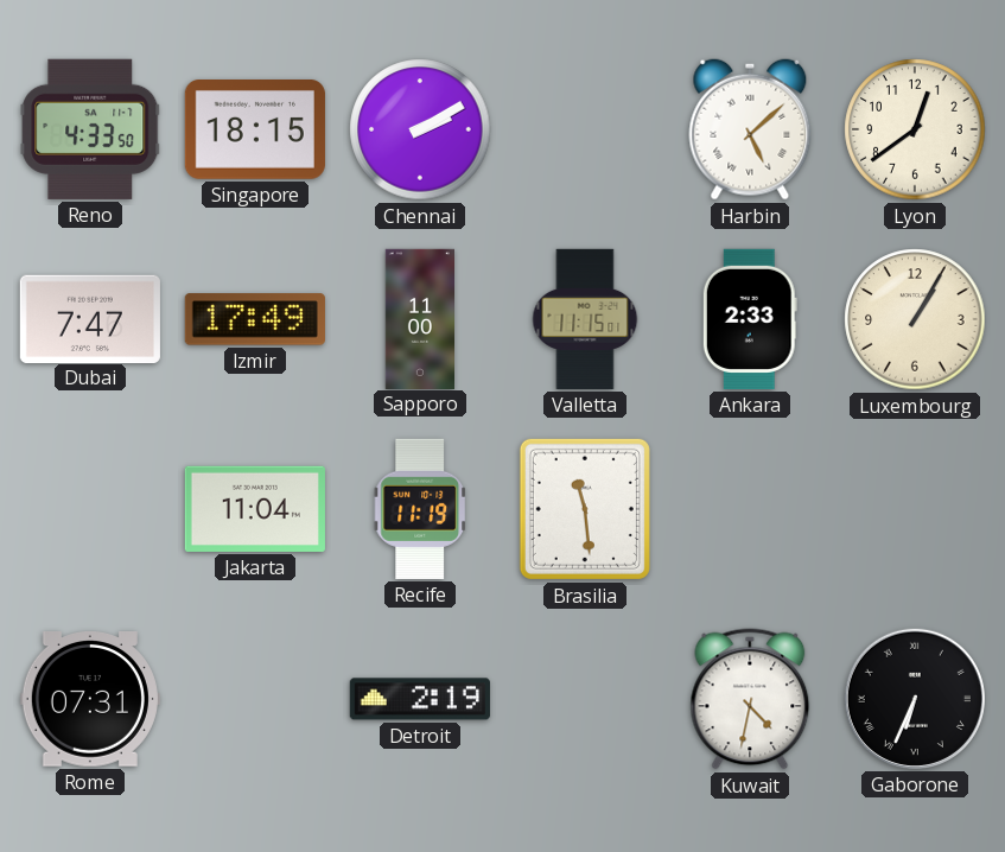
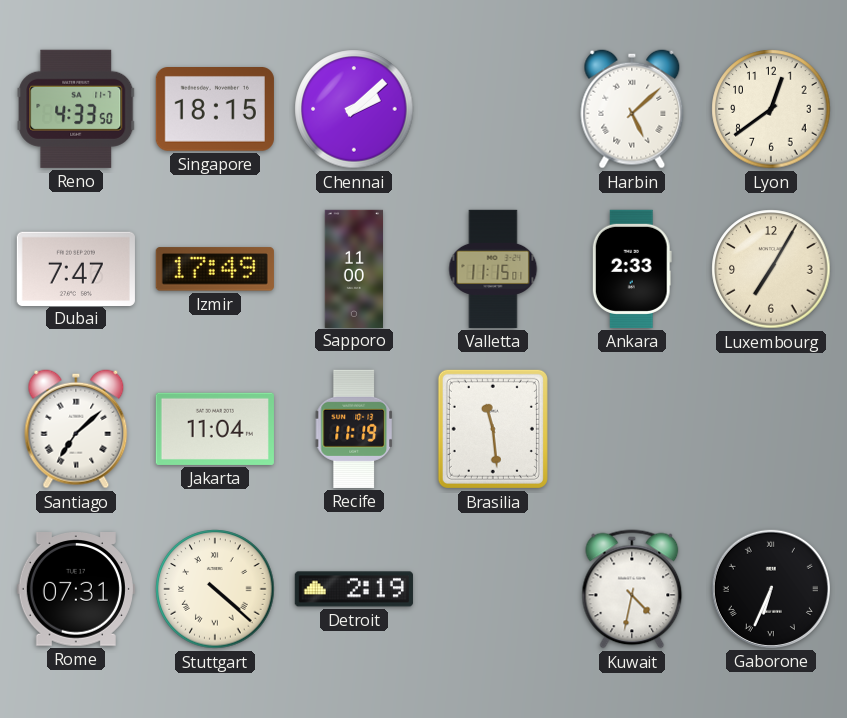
Chennai: 2:10 -> 2:08
Luxembourg: 1:05 -> 7:05
Santiago: none -> 7:08
Stuttgart: none -> 4:22
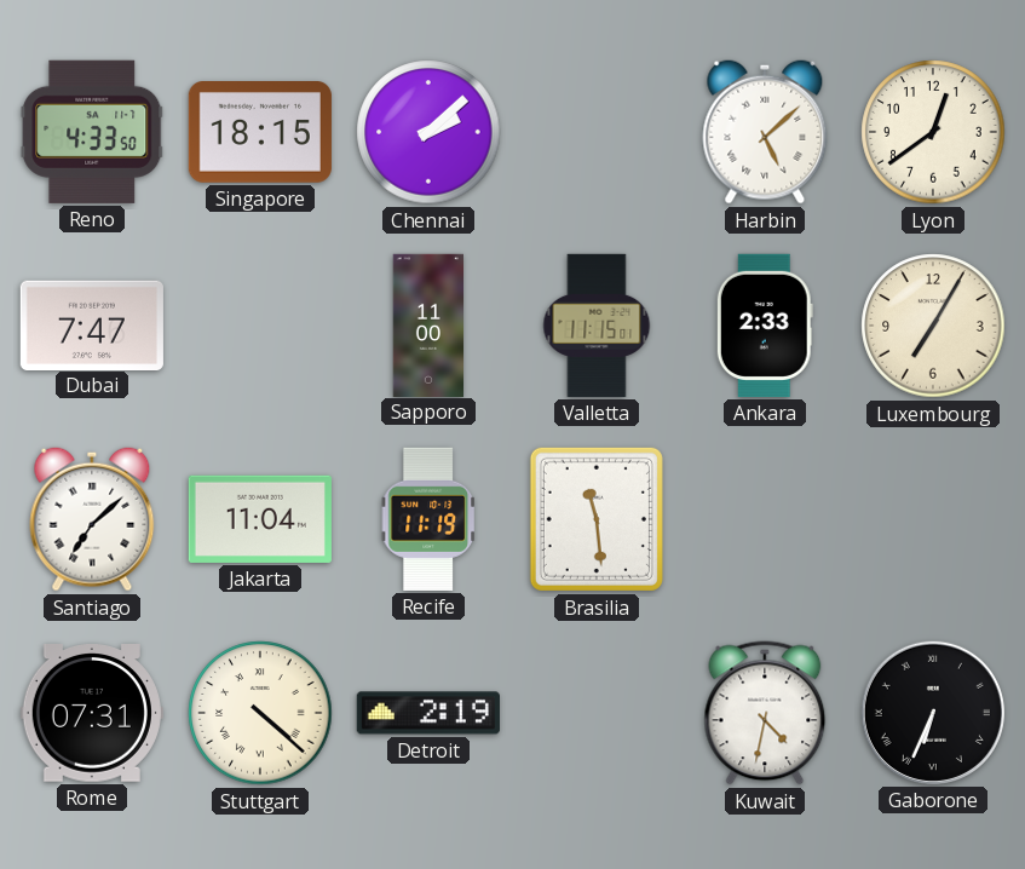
Izmir: 17:49 -> none
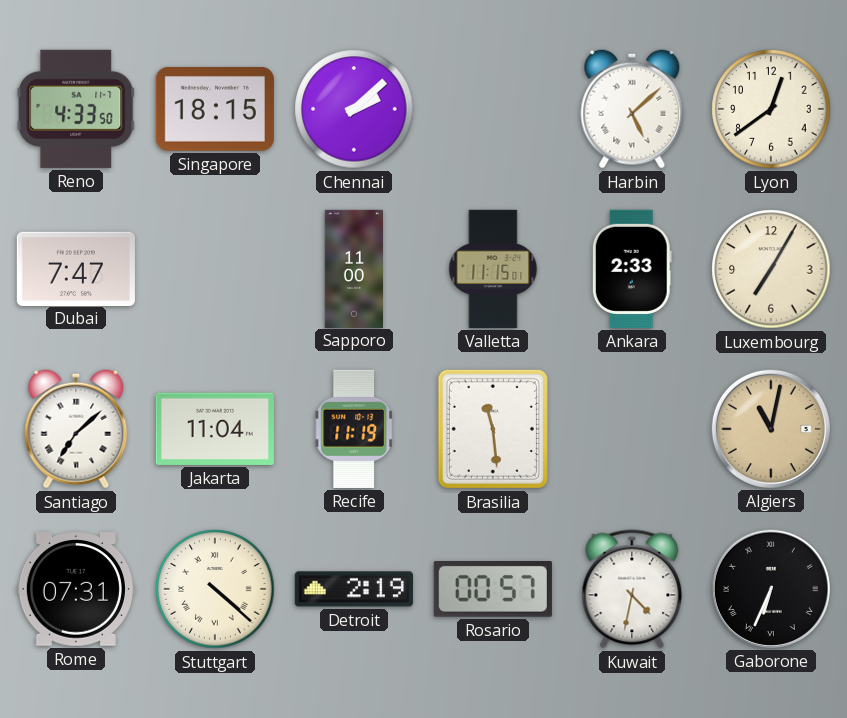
Algiers: none -> 11:02
Rosario: none -> 00:57
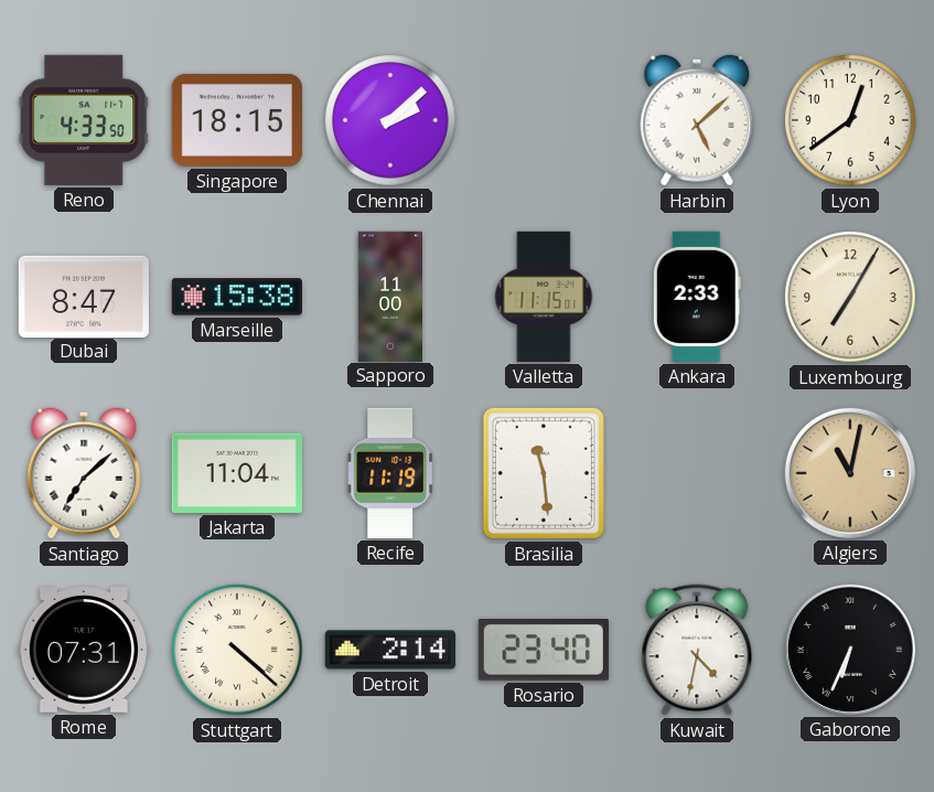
Dubai: 7:47 -> 8:47
Marseille: none -> 15:38
Detroit: 2:19 -> 2:14
Rosario: 00:57 -> 23:40
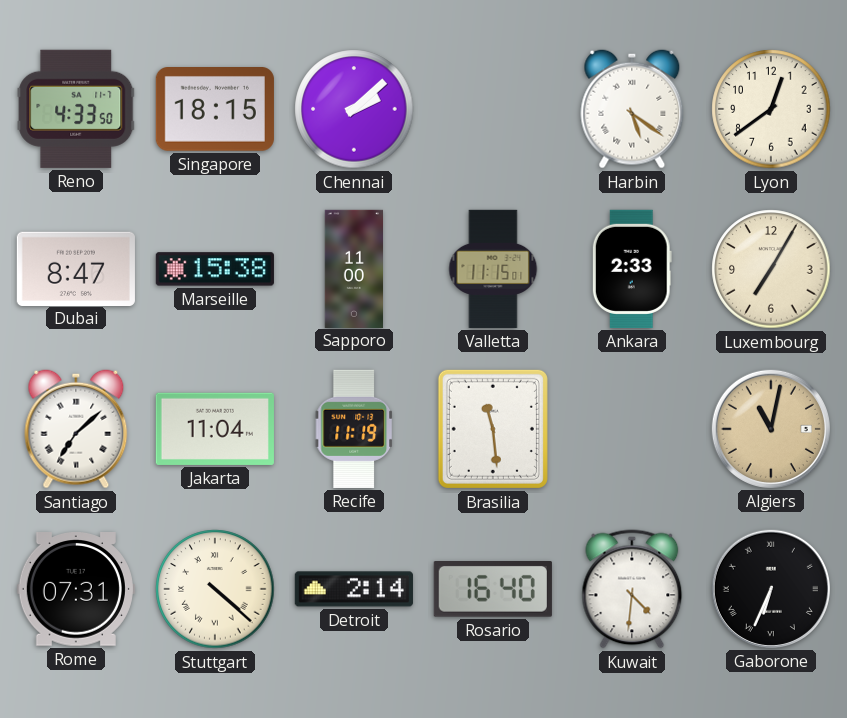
Harbin: 5:08 -> 5:21
Rosario: 23:40 -> 16:40
Kuwait: 4:32 -> 4:31
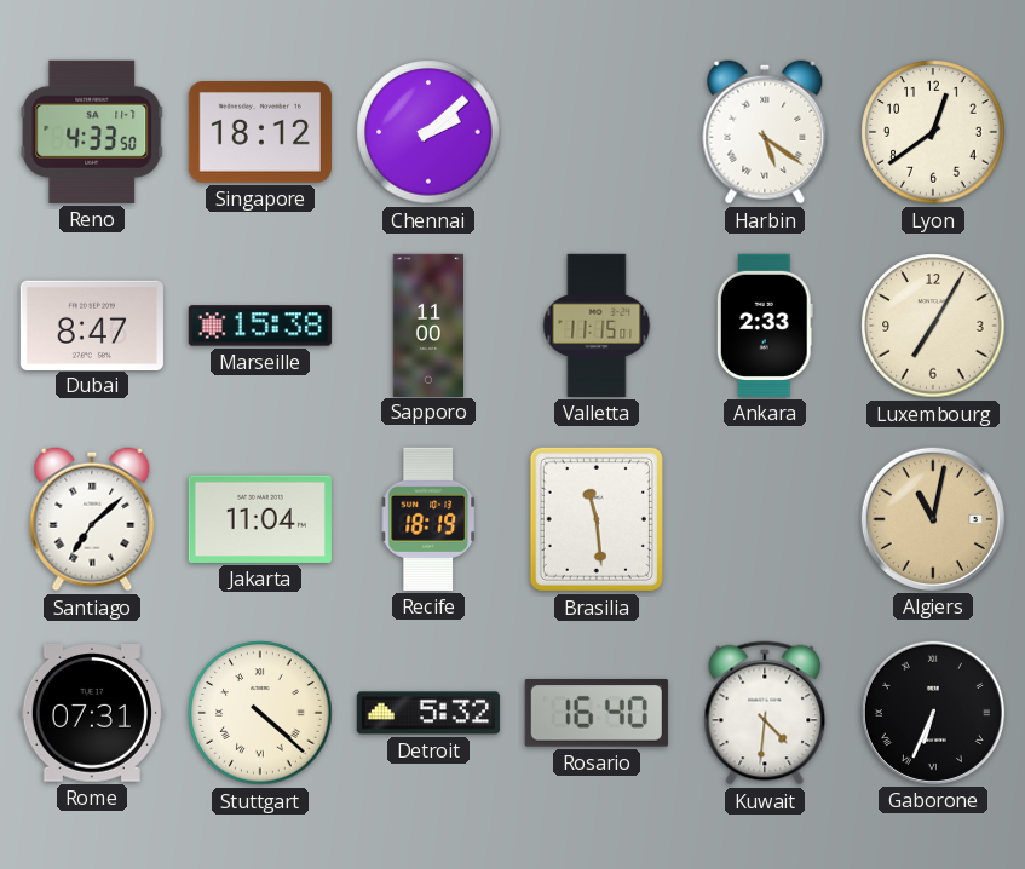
Singapore: 18:15 -> 18:12
Recife: 11:19 -> 18:19
Detroit: 2:14 -> 5:32
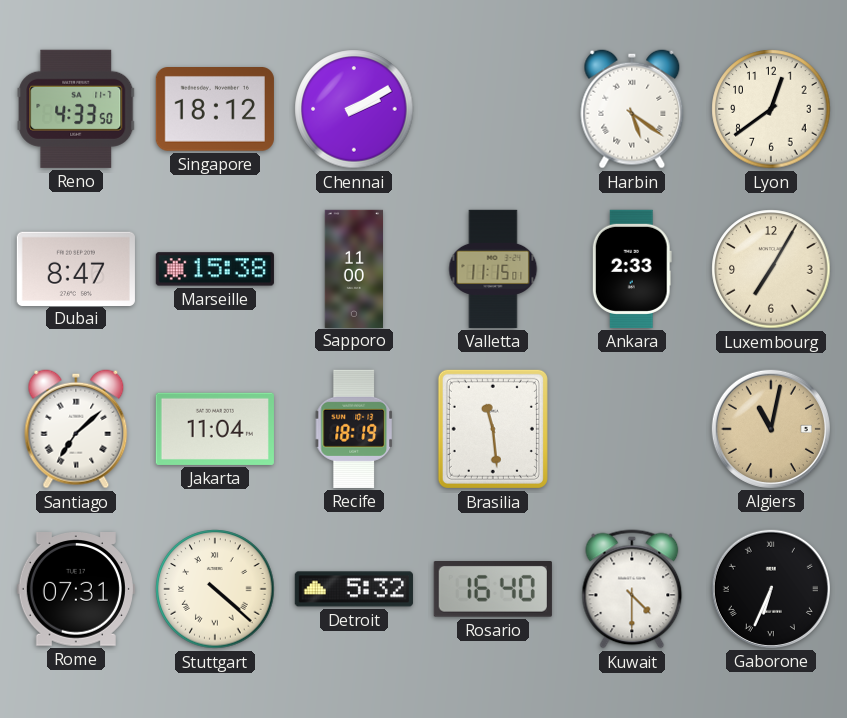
Chennai: 2:08 -> 2:10
Kuwait: 4:31 -> 4:30
